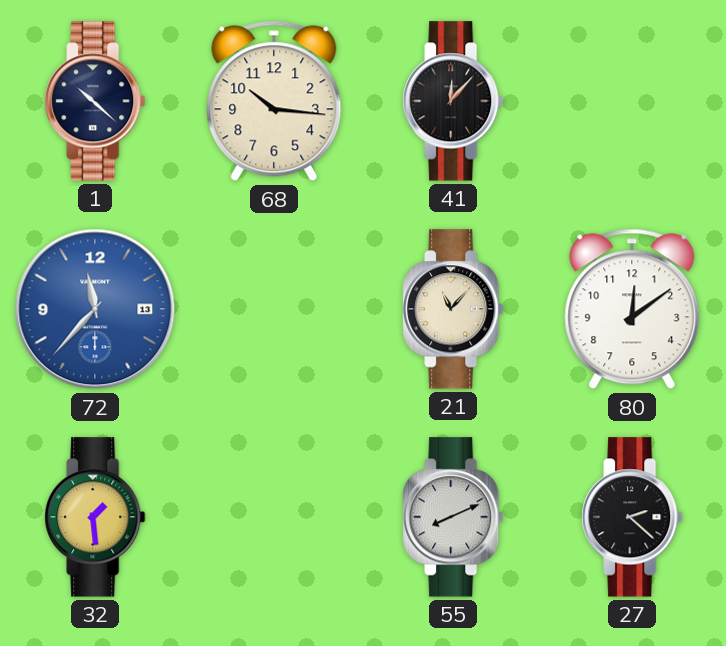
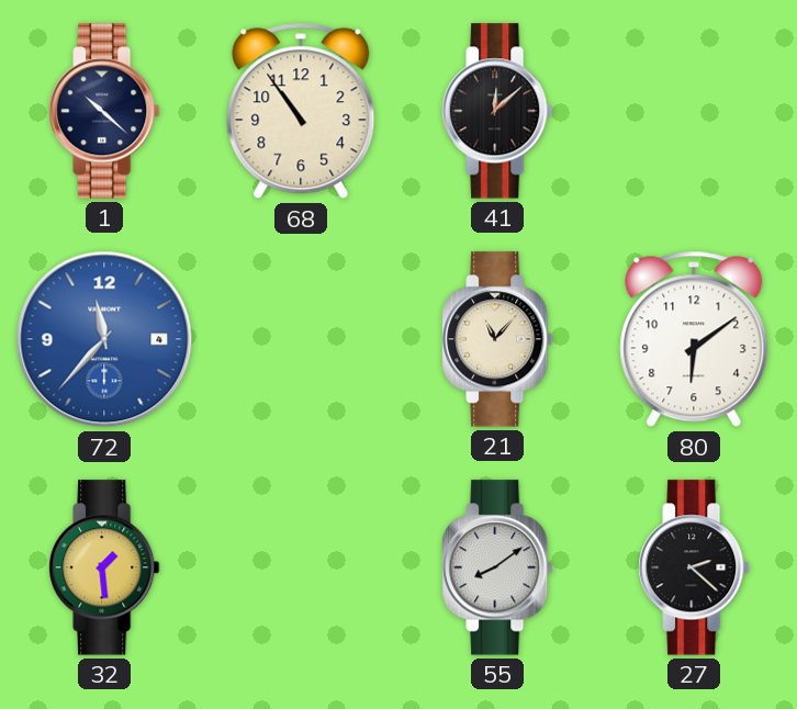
68: 10:16 -> 10:54
41: 12:07 -> 12:08
72 date: 13 -> 4
80: 12:09 -> 6:09
55: 8:11 -> 8:09
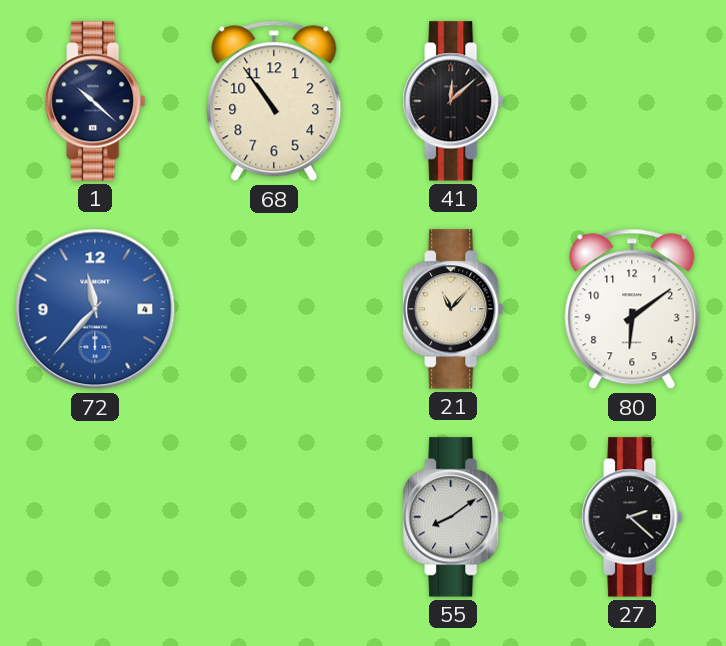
32: 1:29 -> none
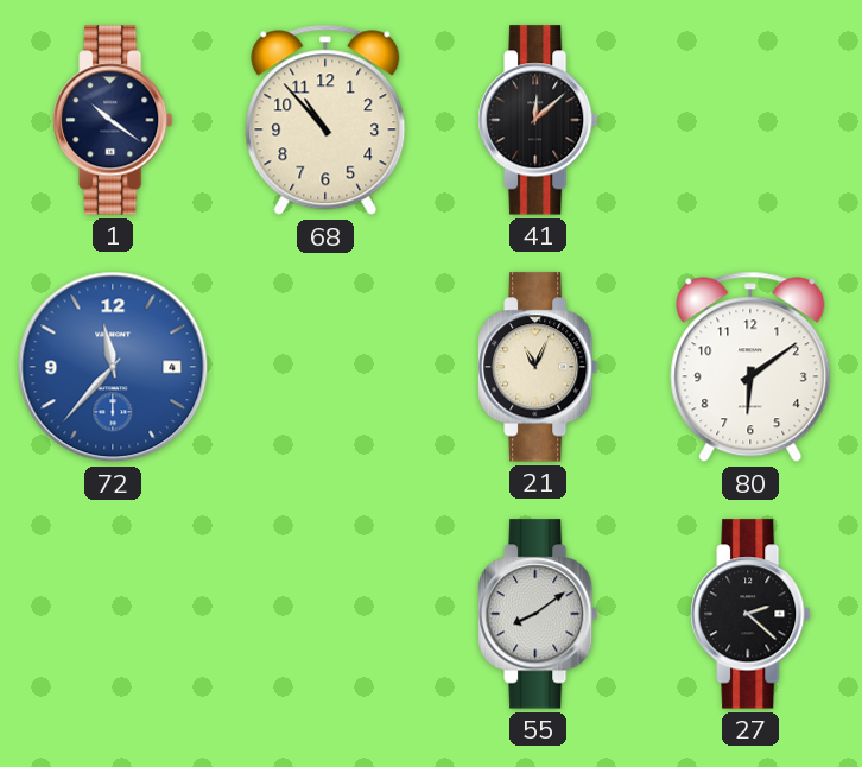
1: 10:22 -> 10:21
68: 10:54 -> 10:53
21: 11:07 -> 11:04
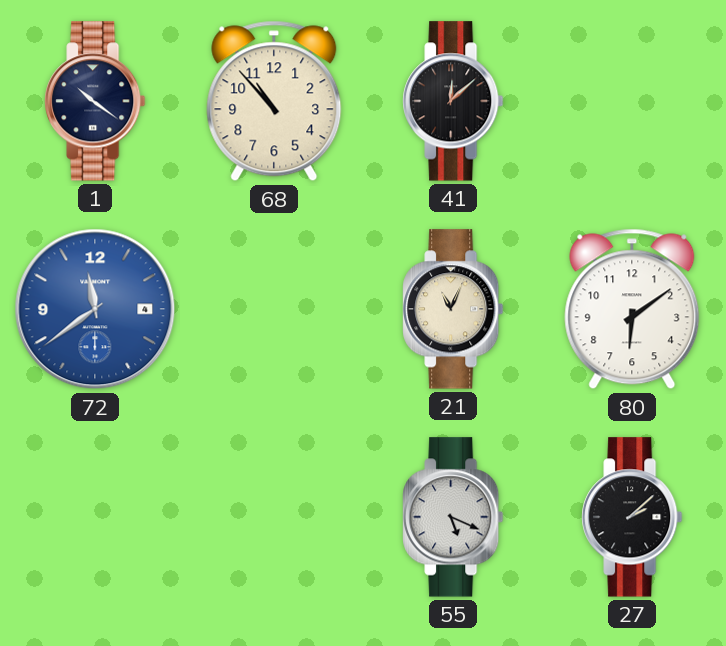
72: 11:37 -> 11:39
55: 8:09 -> 5:19
27: 2:22 -> 2:08
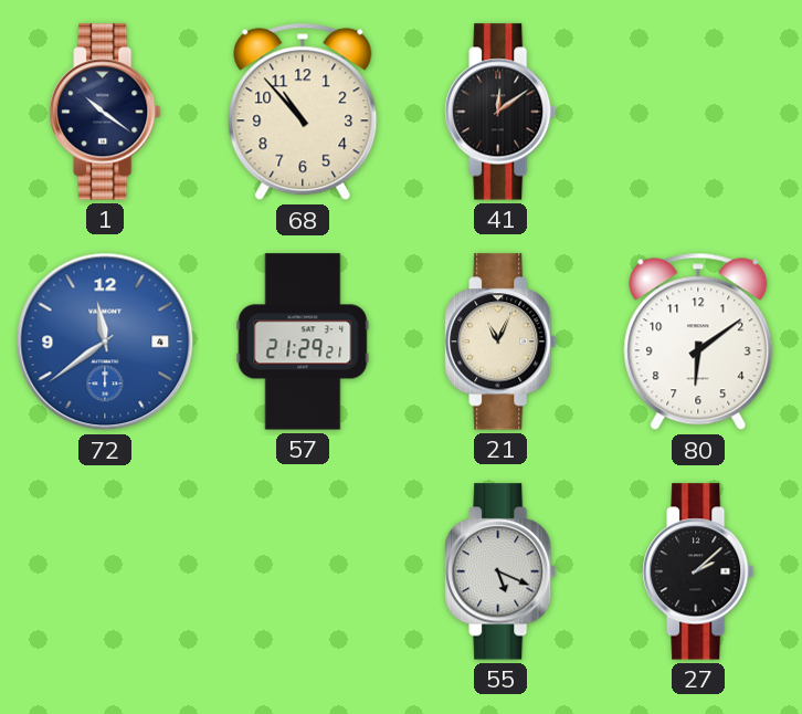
41: 12:08 -> 12:09
57: none -> 21:29
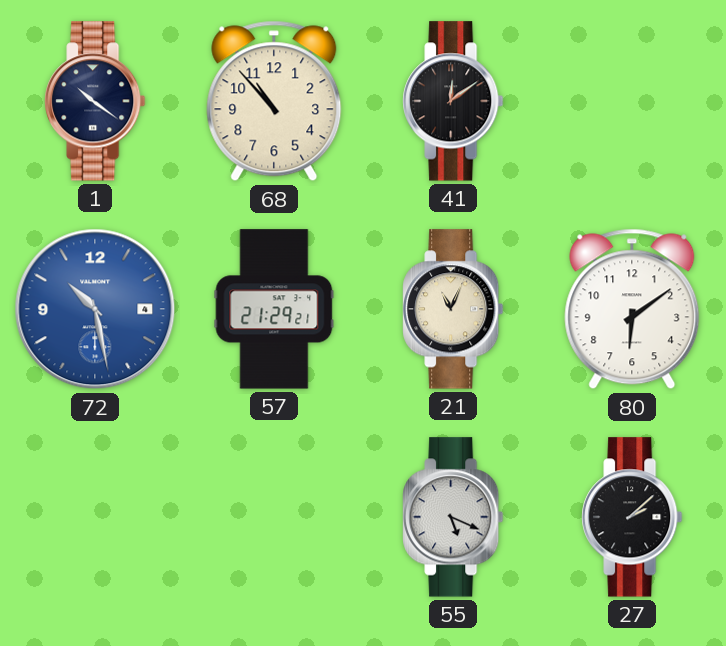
72: 11:39 -> 10:28
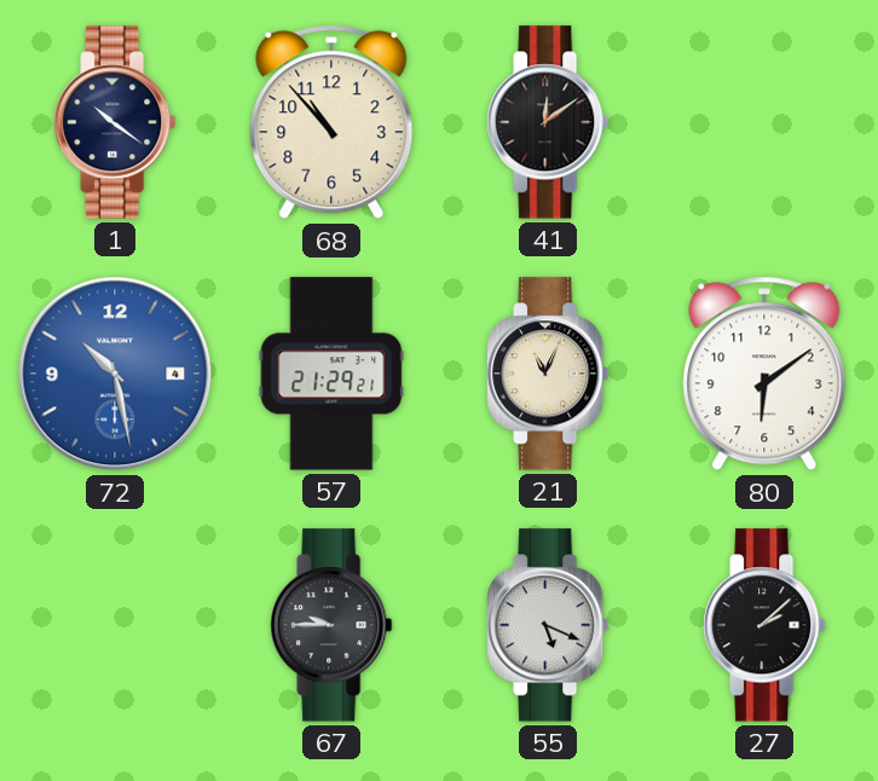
67: none -> 9:45
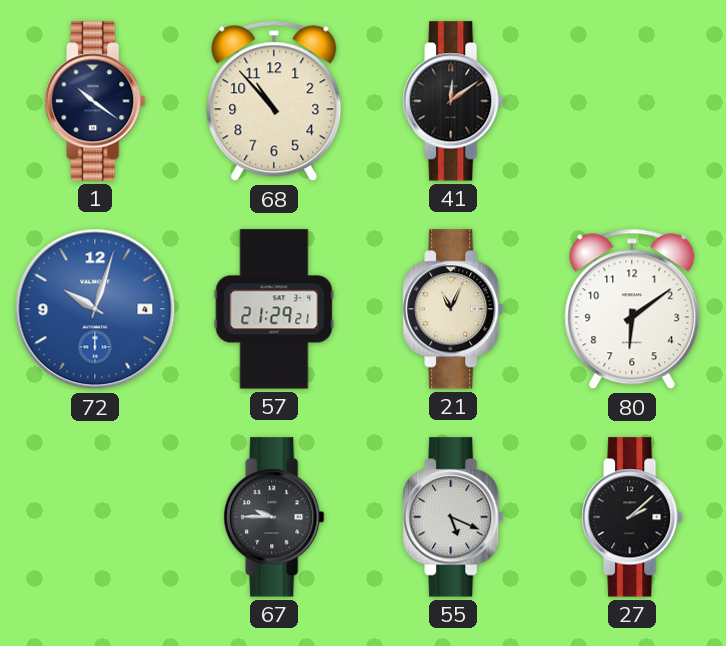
72: 10:28 -> 10:03
